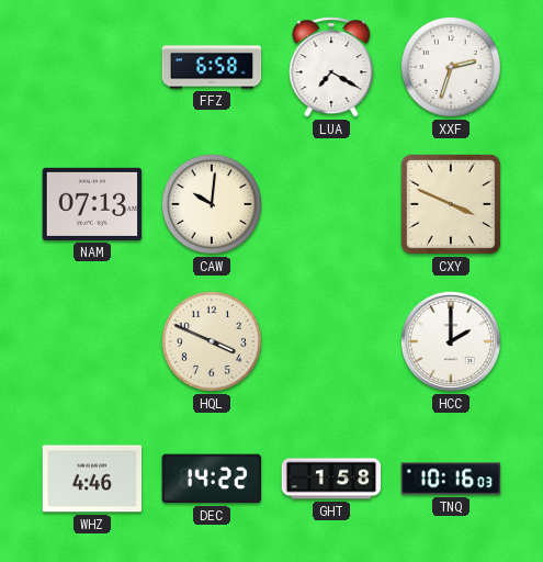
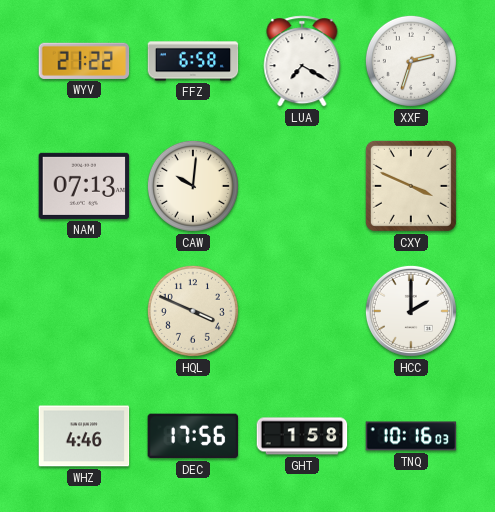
WYV: none -> 21:22
DEC: 14:22 -> 17:56
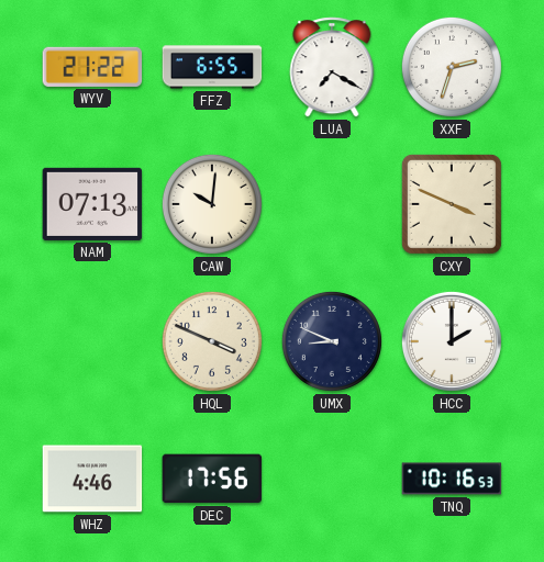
FFZ: 6:58 -> 6:55
UMX: none -> 8:49
GHT: 1:58 -> none
TNQ: 10:16:03 -> 10:16:53
